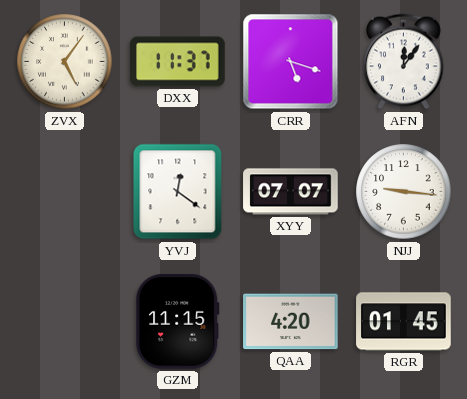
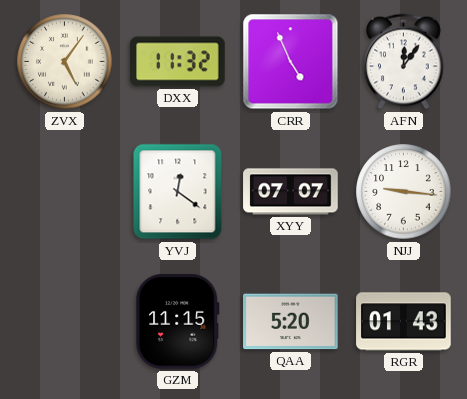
DXX: 11:37 -> 11:32
CRR: 5:18 -> 4:56
QAA: 4:20 -> 5:20
RGR: 01:45 -> 01:43
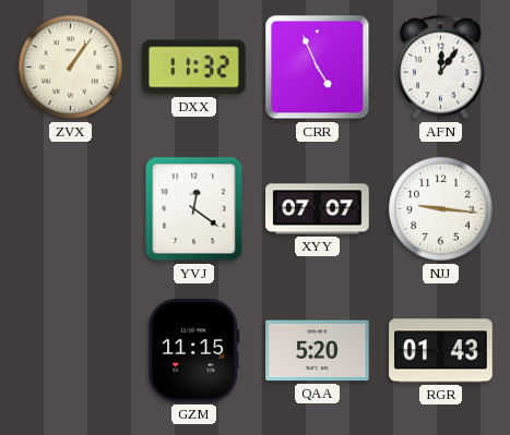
ZVX: 5:06 -> 1:06
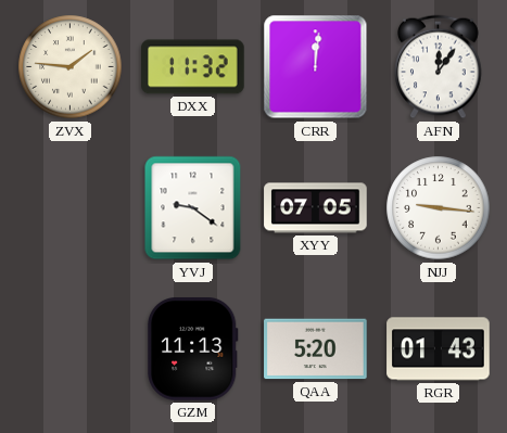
ZVX: 1:06 -> 1:46
CRR: 4:56 -> 12:01
YVJ: 12:21 -> 9:21
XYY: 07:07 -> 07:05
GZM: 11:15 -> 11:13
